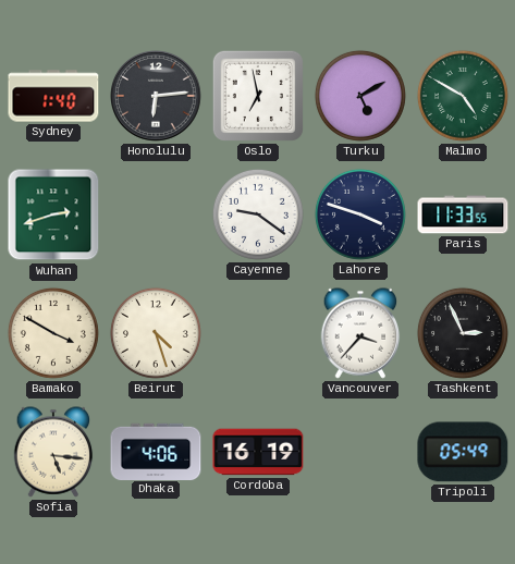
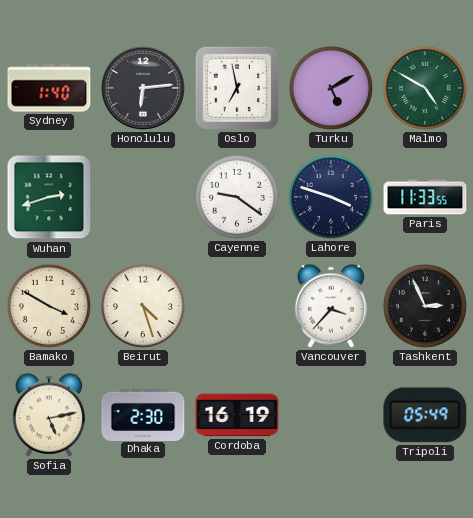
Sofia: 5:16 -> 5:13
Dhaka: 4:06 -> 2:30
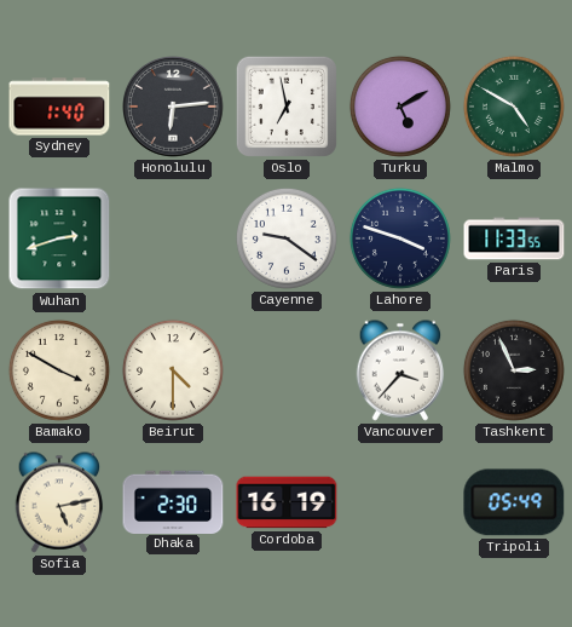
Beirut: 4:27 -> 4:30
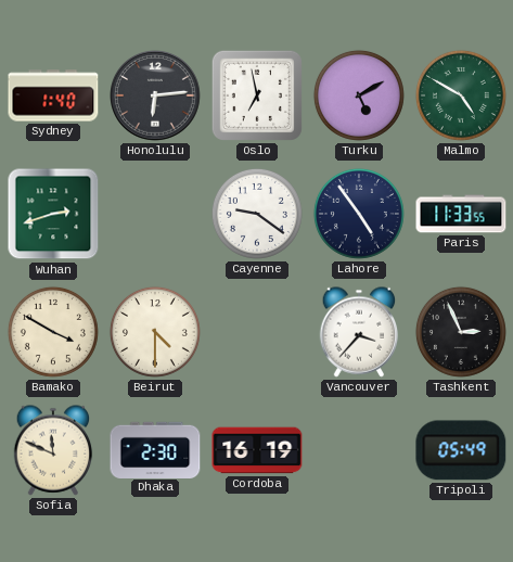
Lahore: 3:48 -> 4:54
Sofia: 5:13 -> 11:49
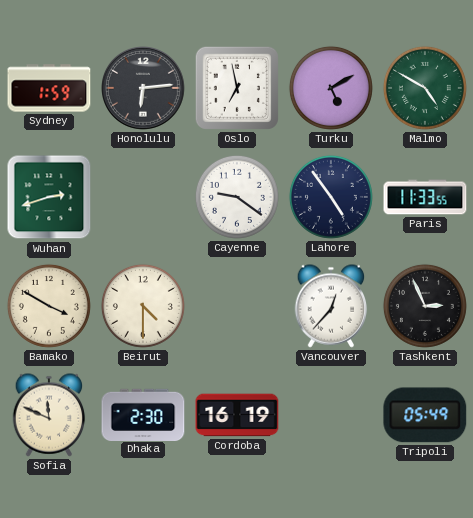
Sydney: 1:40 -> 1:59
Vancouver: 3:37 -> 12:37
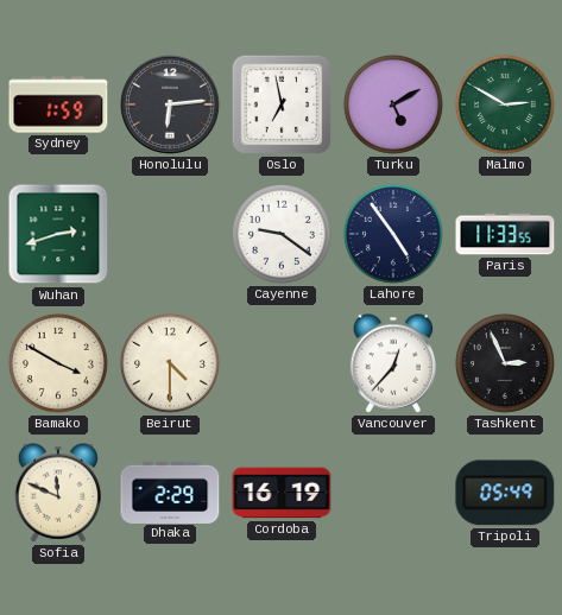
Malmo: 4:50 -> 2:50
Dhaka: 2:30 -> 2:29
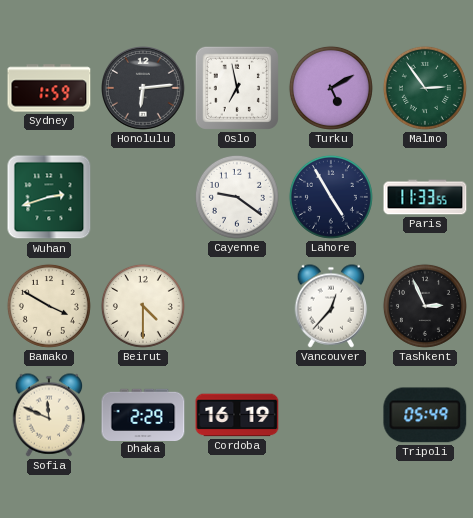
Malmo: 2:50 -> 2:54
Lahore: 4:54 -> 4:55
